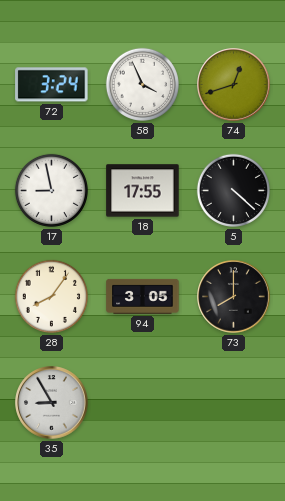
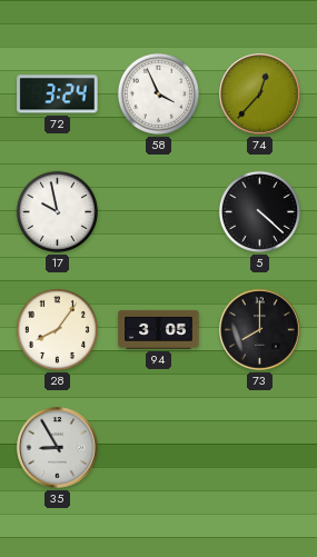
74: 12:42 -> 12:37
17: 8:58 -> 9:58
18: 17:55 -> none
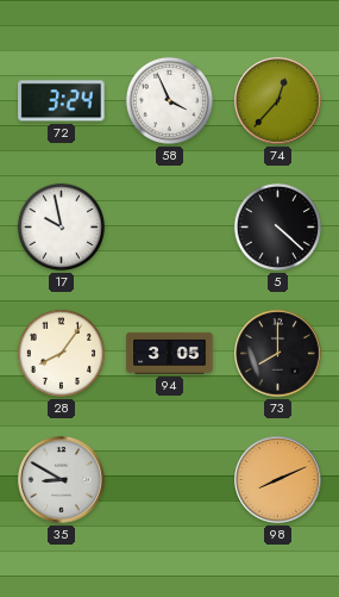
35: 8:55 -> 8:50
98: none -> 8:11
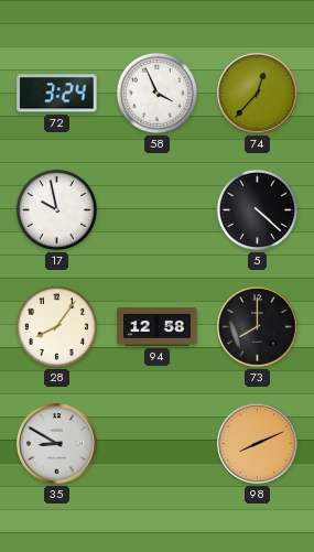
94: 3:05 -> 12:58
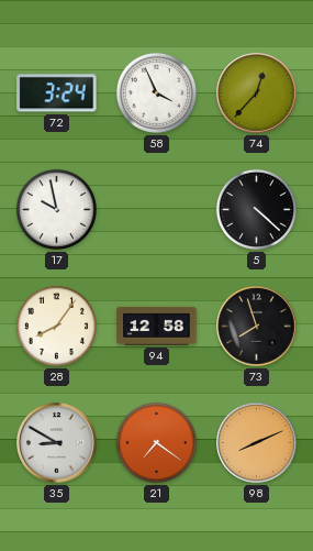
73: 8:00 -> 7:57
21: none -> 7:21
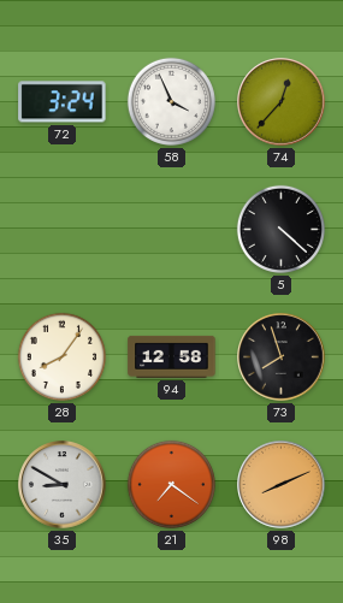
17: 9:58 -> none
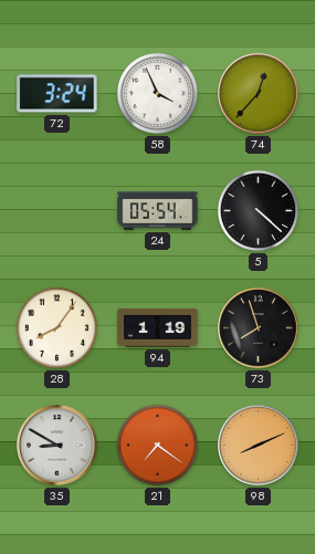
24: none -> 05:54
94: 12:58 -> 1:19
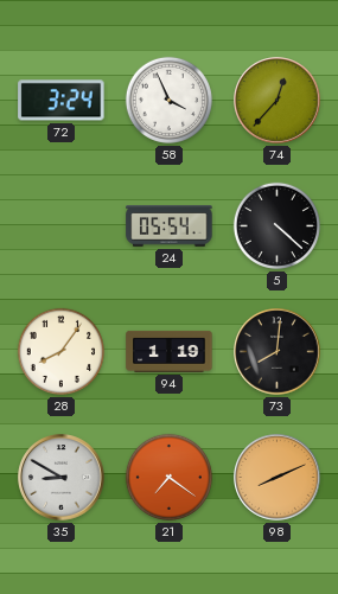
73: 7:57 -> 8:01
